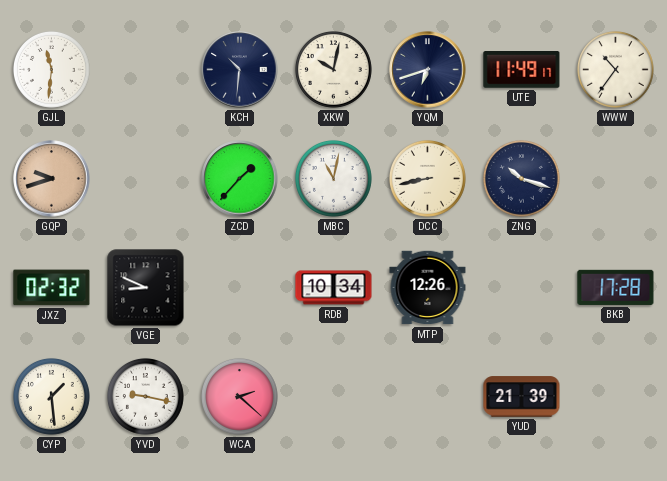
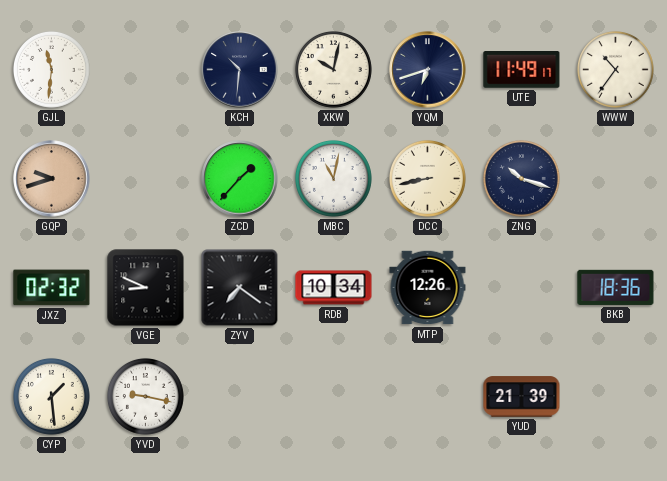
ZYV: none -> 7:21
BKB: 17:28 -> 18:36
WCA: 2:22 -> none
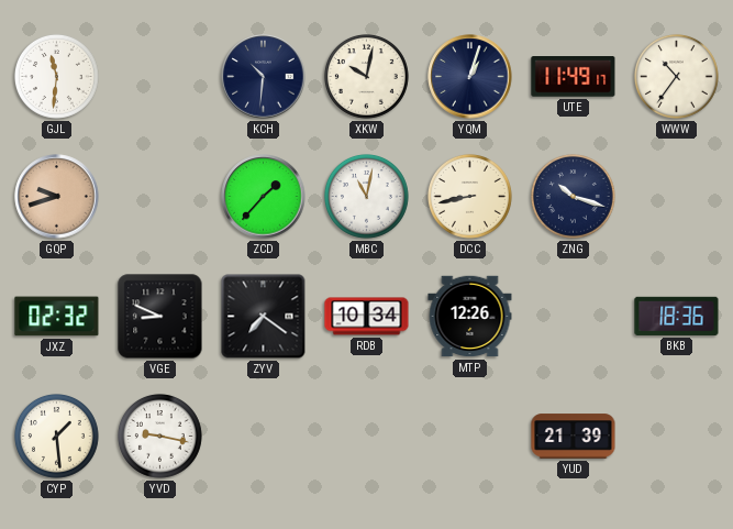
YQM: 6:42 -> 1:03
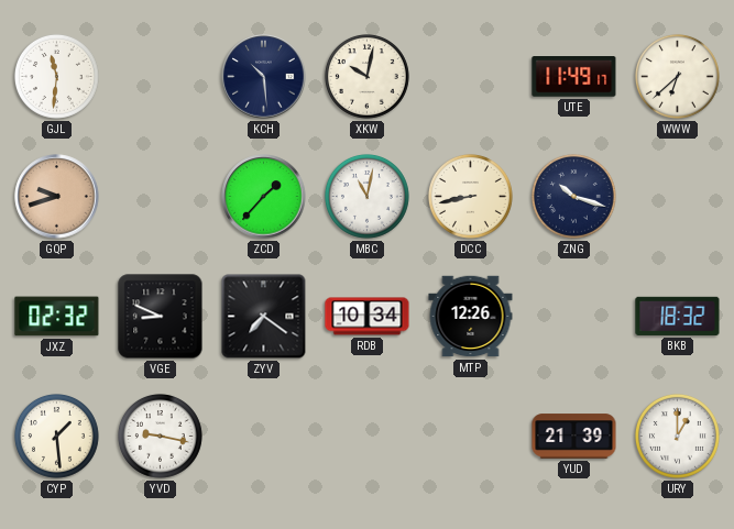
KCH: 10:31 -> 10:29
YQM: 1:03 -> none
WWW: 10:36 -> 6:38
BKB: 18:36 -> 18:32
URY: none -> 1:00
